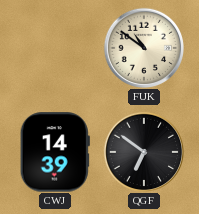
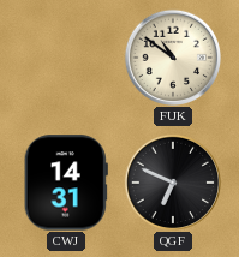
CWJ: 14:39 -> 14:31
QGF: 6:51 -> 6:49
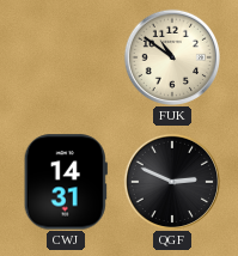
QGF: 6:49 -> 2:49
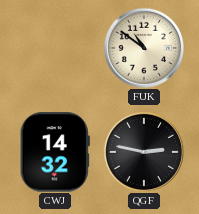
CWJ: 14:31 -> 14:32
QGF: 2:49 -> 2:47
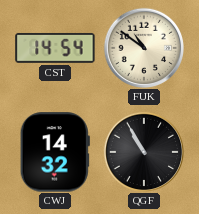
CST: none -> 14:54
QGF: 2:47 -> 10:55
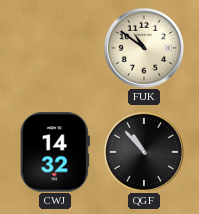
CST: 14:54 -> none
QGF: 10:55 -> 10:53
